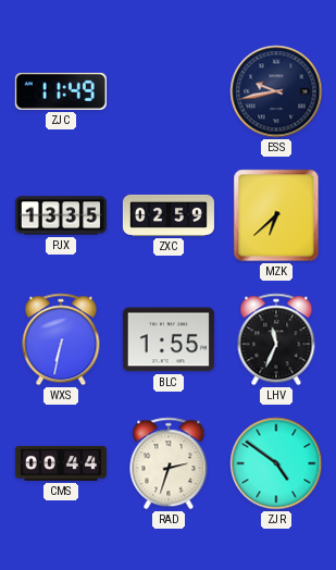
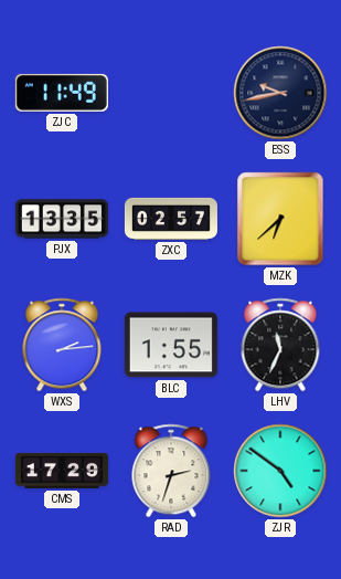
ZXC: 02:59 -> 02:57
WXS: 6:32 -> 2:14
CMS: 00:44 -> 17:29
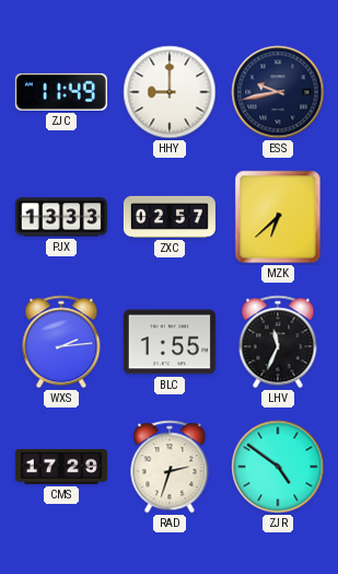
HHY: none -> 9:00
PJX: 13:35 -> 13:33
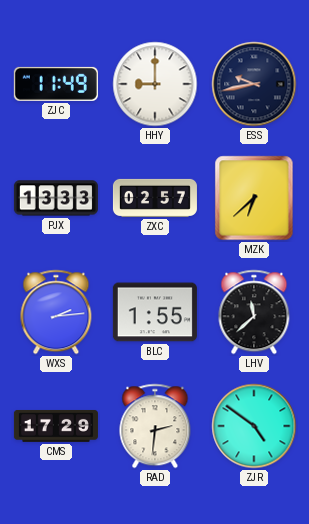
LHV: 11:34 -> 11:38
RAD: 2:33 -> 2:31
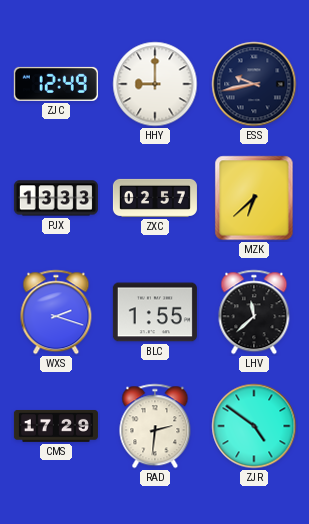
ZJC: 11:49 -> 12:49
WXS: 2:14 -> 2:18
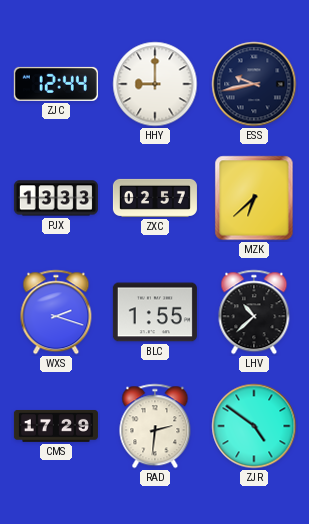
ZJC: 12:49 -> 12:44
LHV: 11:38 -> 10:38
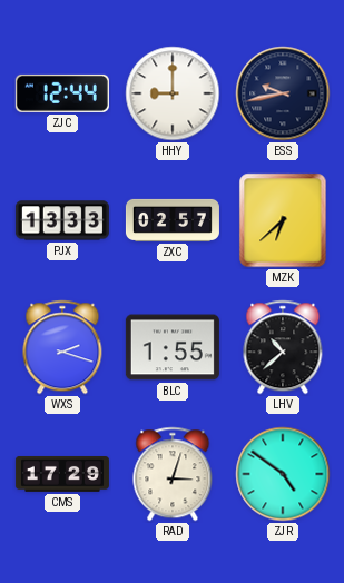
RAD: 2:31 -> 3:03
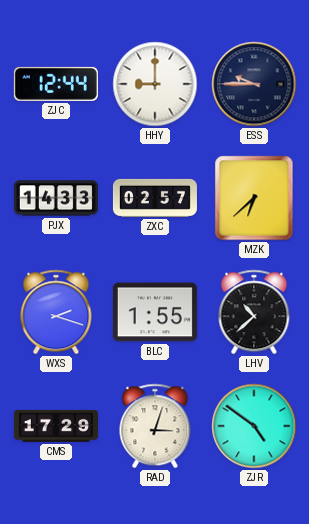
ESS: 9:43 -> 9:45
PJX: 13:33 -> 14:33
